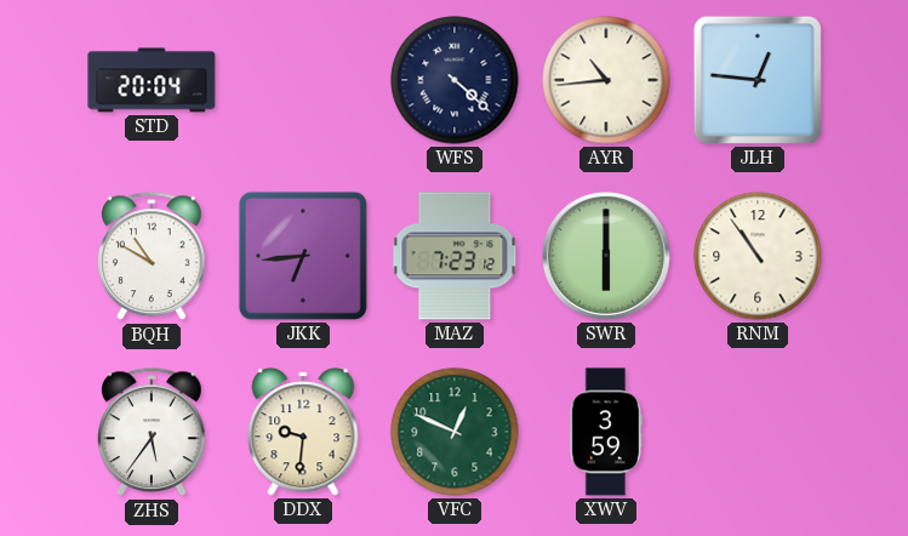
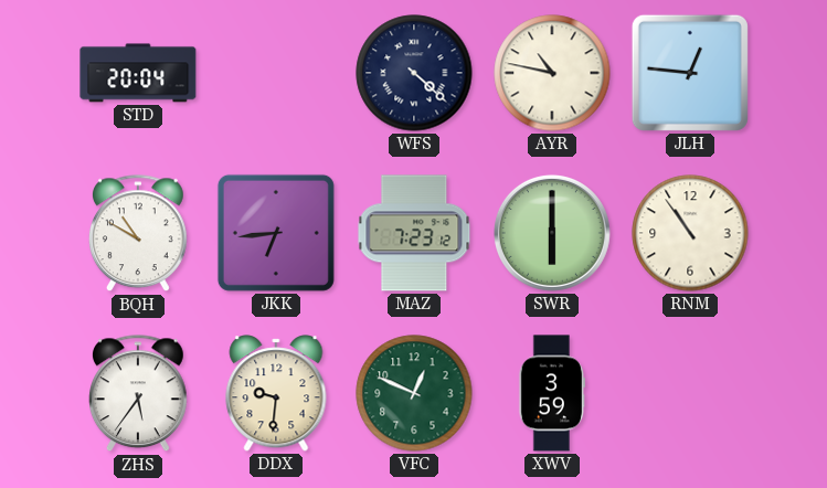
AYR: 10:44 -> 10:47
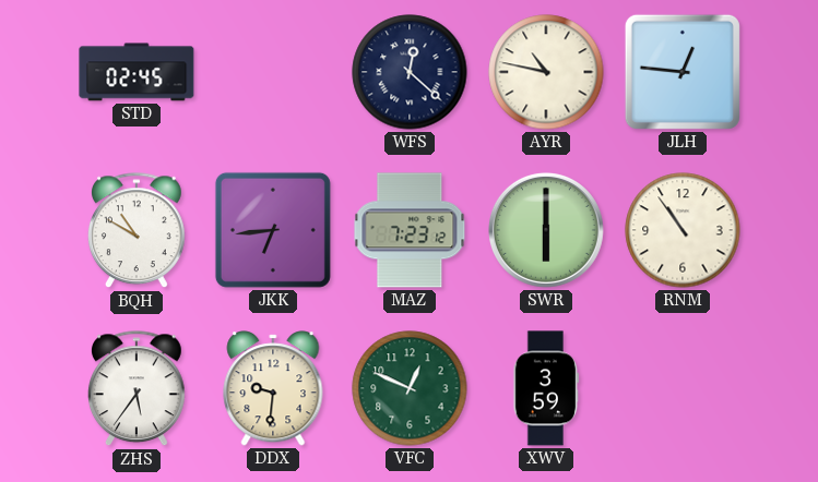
STD: 20:04 -> 02:45
WFS: 4:22 -> 12:22
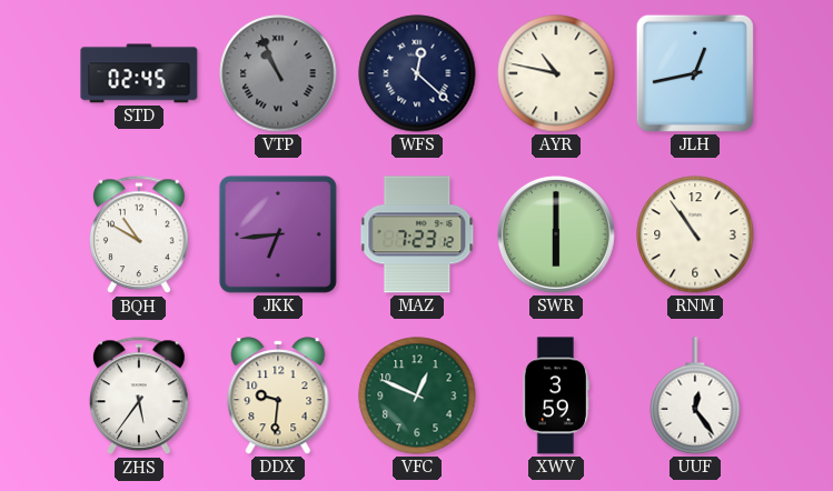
VTP: none -> 10:56
JLH: 12:46 -> 12:43
UUF: none -> 12:24
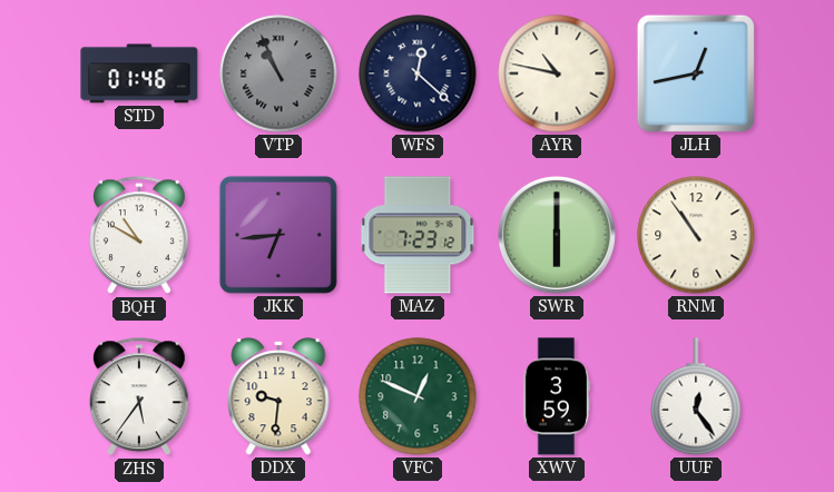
STD: 02:45 -> 01:46
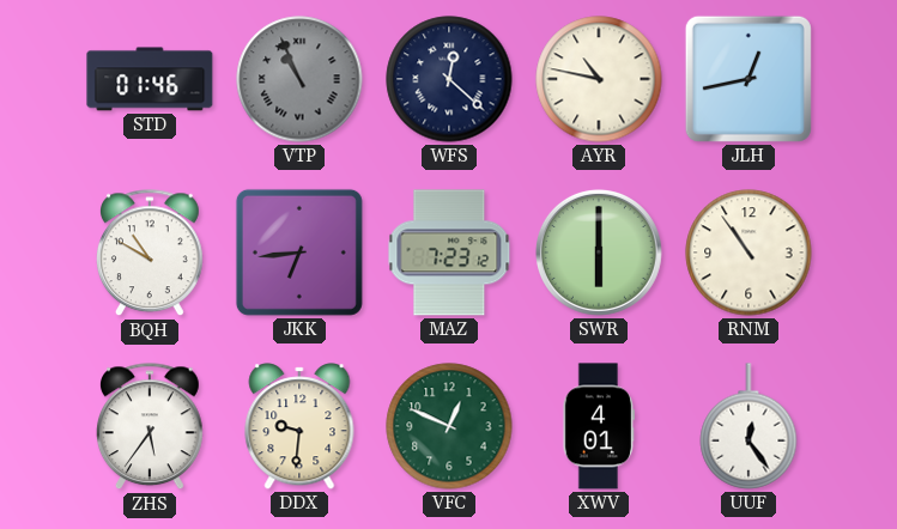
XWV: 3:59 -> 4:01
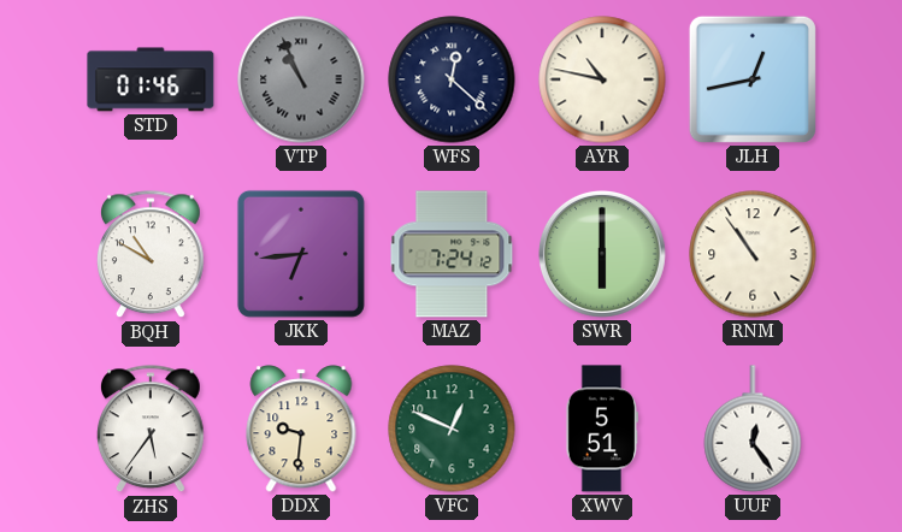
MAZ: 7:23 -> 7:24
XWV: 4:01 -> 5:51
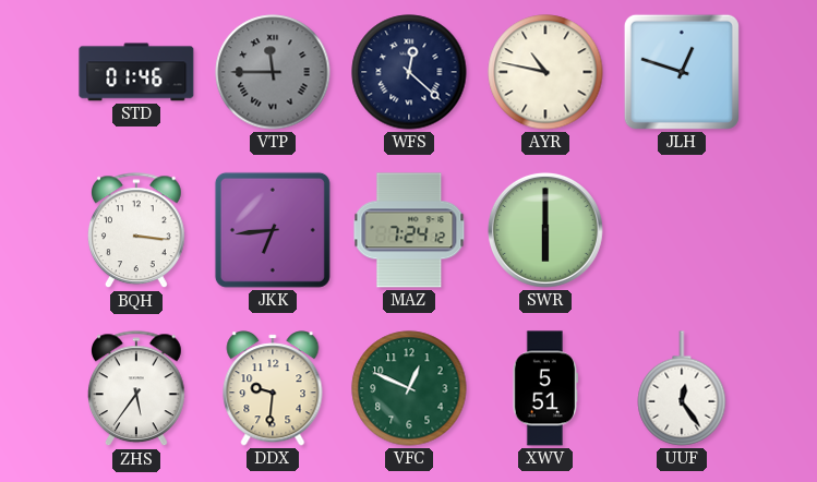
VTP: 10:56 -> 11:45
JLH: 12:43 -> 12:48
BQH: 10:50 -> 3:16
RNM: 10:54 -> none
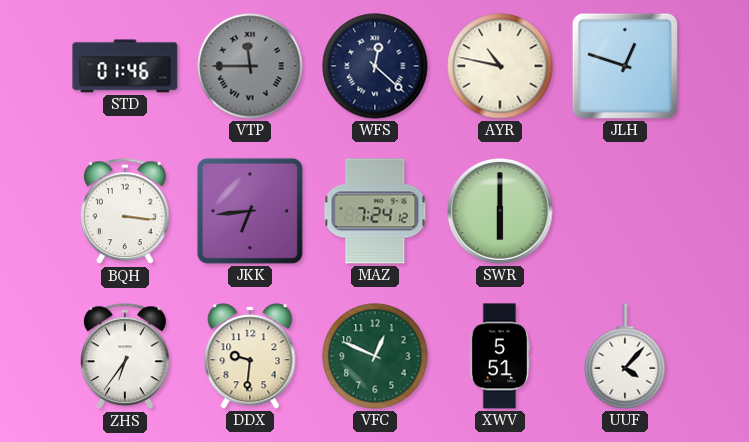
ZHS: 5:36 -> 6:36
UUF: 12:24 -> 4:07
